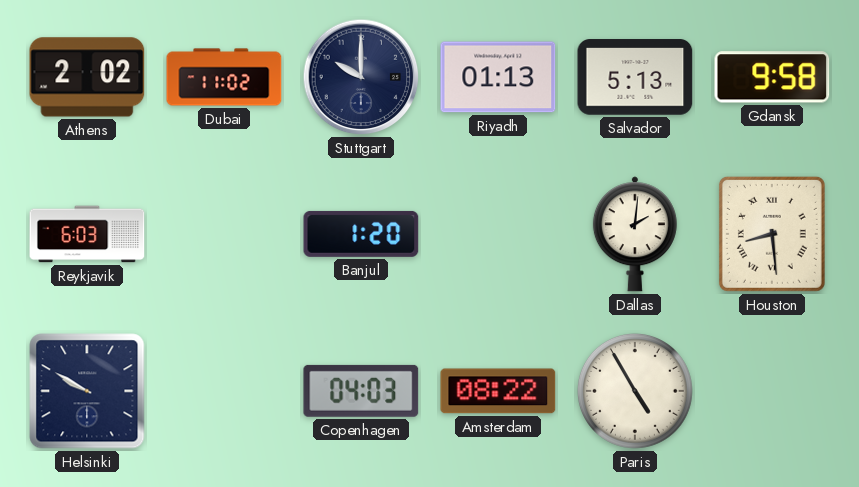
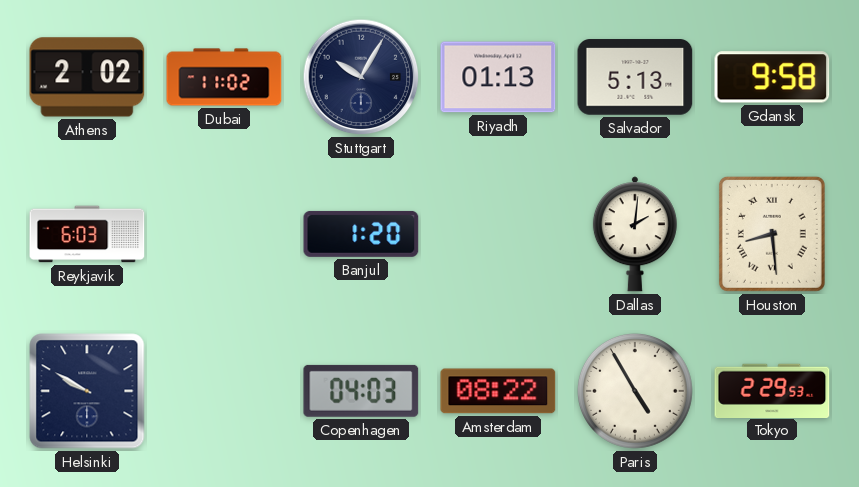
Stuttgart: 10:00 -> 10:05
Tokyo: none -> 2:29
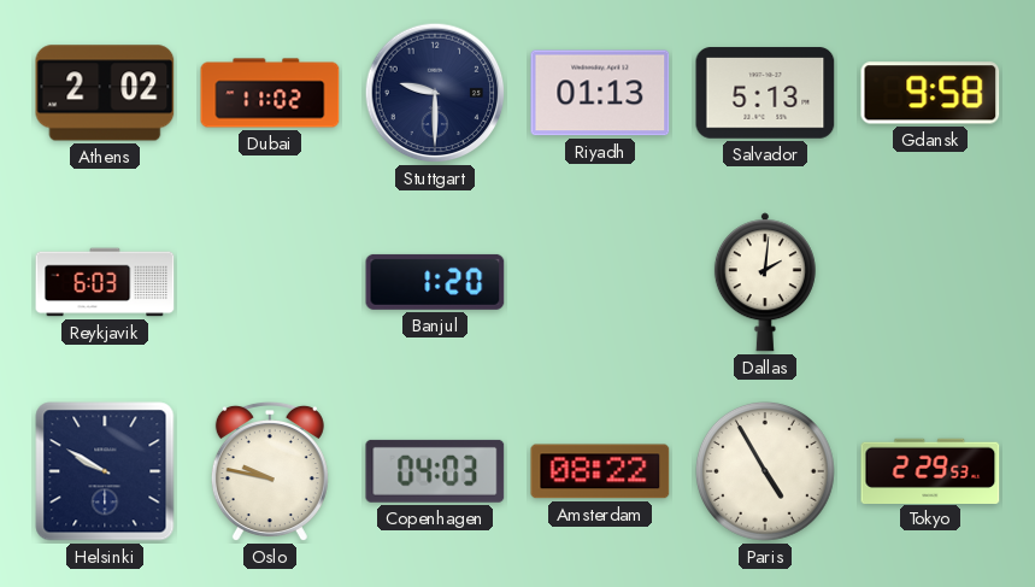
Stuttgart: 10:05 -> 9:30
Houston: 8:29 -> none
Oslo: none -> 9:47
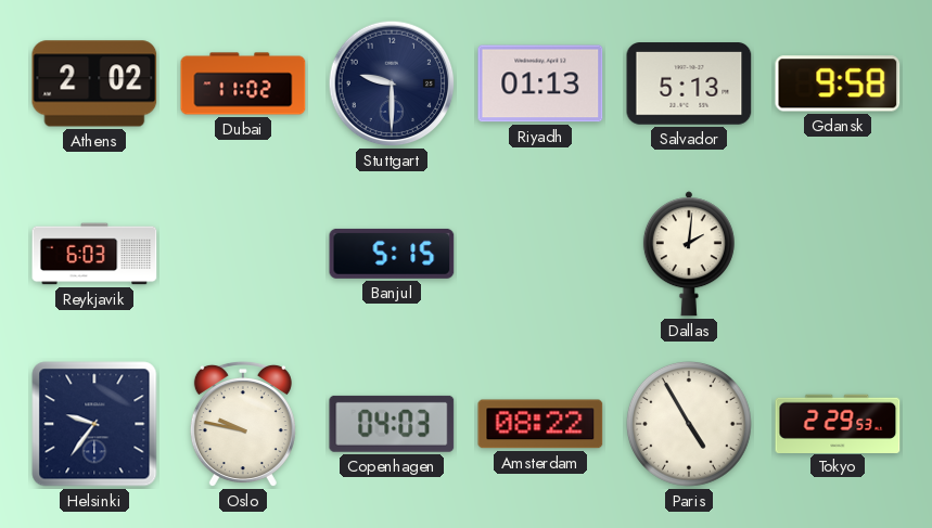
Banjul: 1:20 -> 5:15
Helsinki: 9:50 -> 9:36
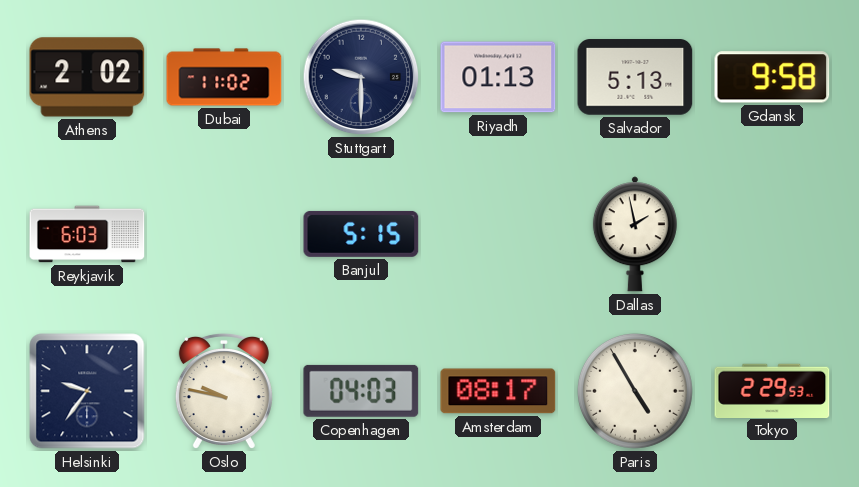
Dallas: 2:01 -> 1:58
Amsterdam: 08:22 -> 08:17
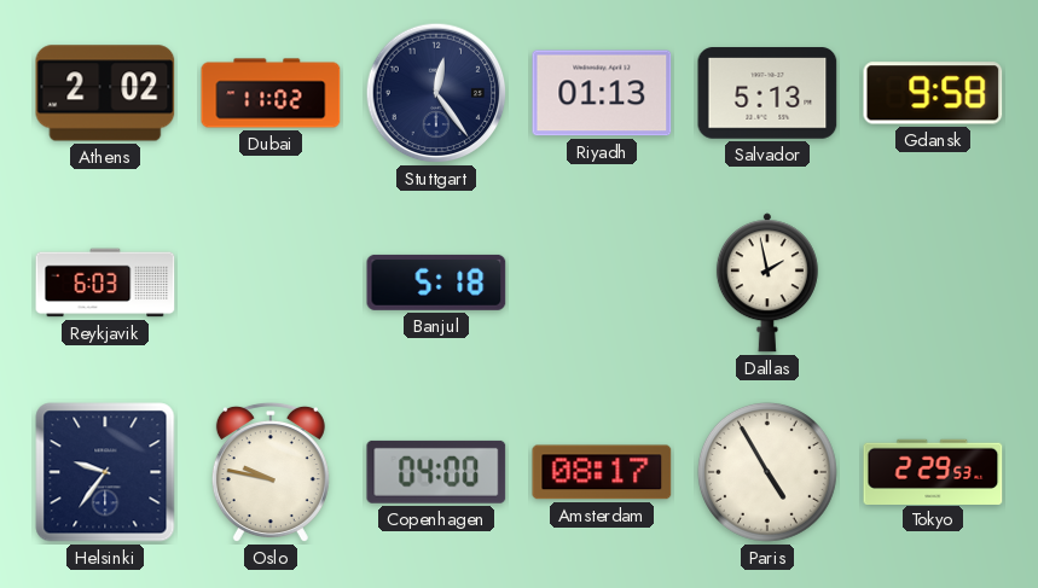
Stuttgart: 9:30 -> 12:24
Banjul: 5:15 -> 5:18
Copenhagen: 04:03 -> 04:00
